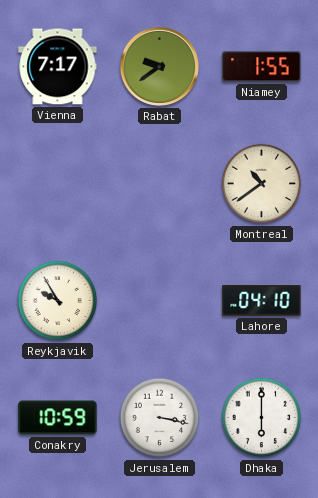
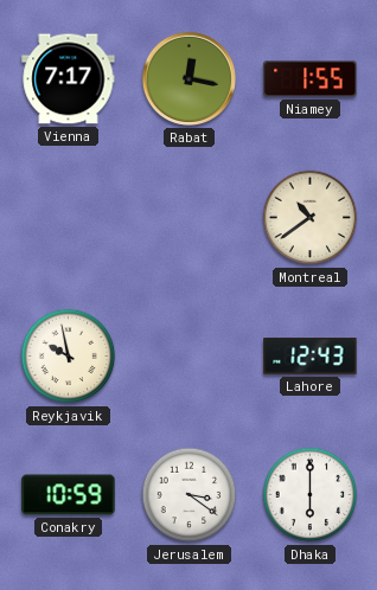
Rabat: 9:39 -> 12:17
Reykjavik: 9:55 -> 9:58
Lahore: 04:10 -> 12:43
Jerusalem: 3:17 -> 3:21
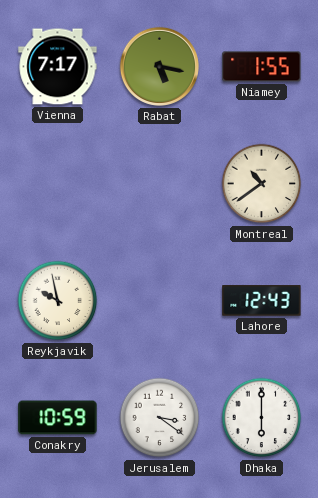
Rabat: 12:17 -> 5:17
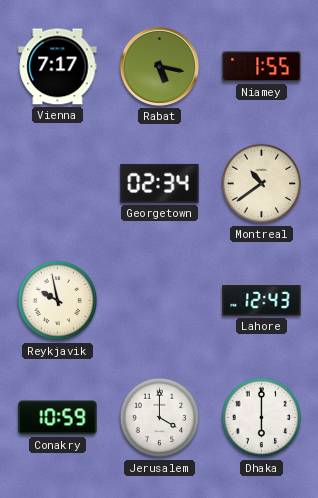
Georgetown: none -> 02:34
Jerusalem: 3:21 -> 4:00
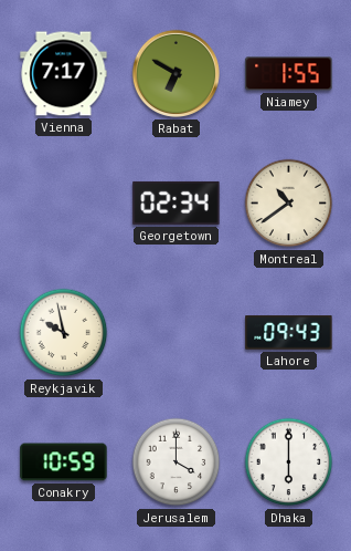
Rabat: 5:17 -> 6:50
Lahore: 12:43 -> 09:43
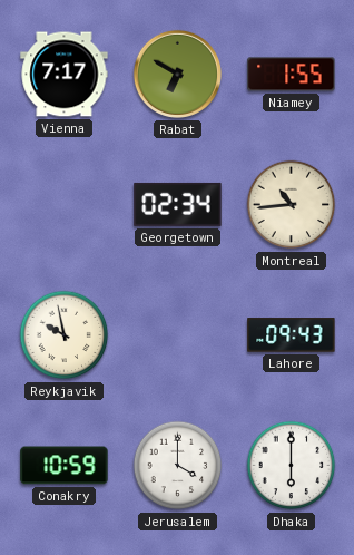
Montreal: 10:39 -> 10:44
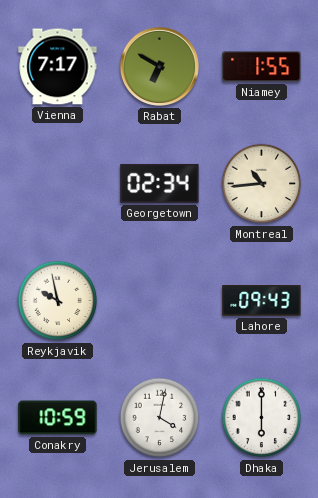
Jerusalem: 4:00 -> 4:02
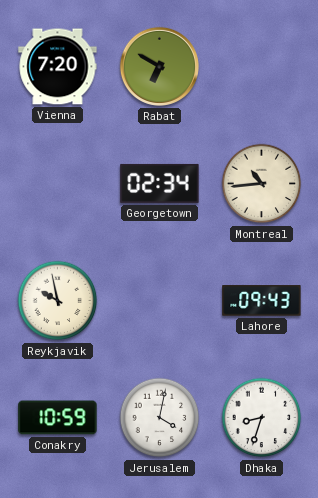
Vienna: 7:17 -> 7:20
Niamey: 1:55 -> none
Dhaka: 6:00 -> 8:33
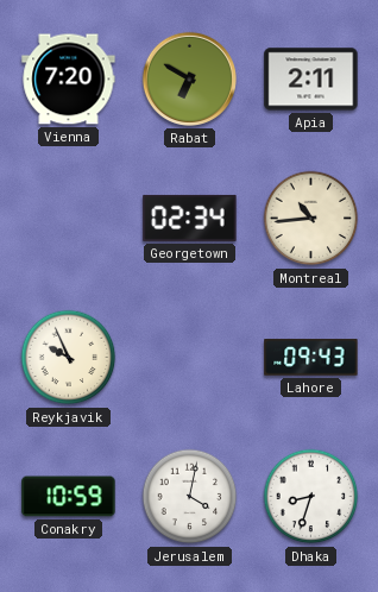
Apia: none -> 2:11
Reykjavik: 9:58 -> 9:56
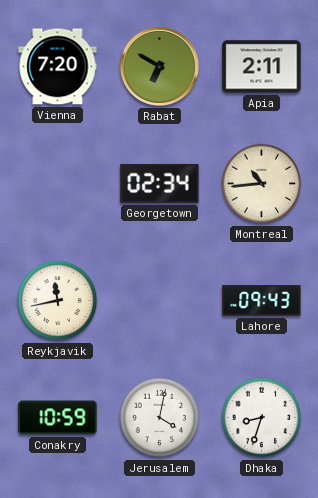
Reykjavik: 9:56 -> 11:43
